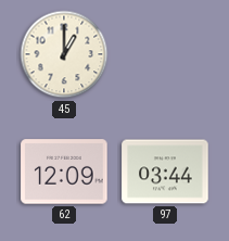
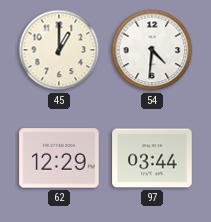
54: none -> 4:31
62: 12:09 -> 12:29
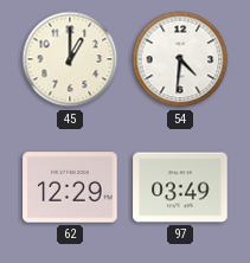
97: 03:44 -> 03:49
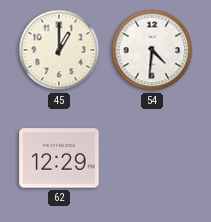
97: 03:49 -> none
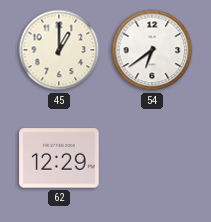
54: 4:31 -> 6:39
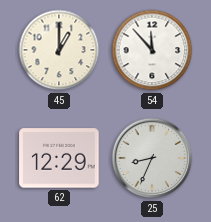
54: 6:39 -> 11:53
25: none -> 8:34
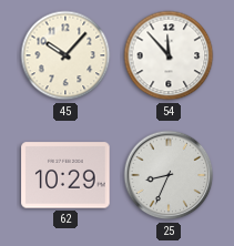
45: 1:00 -> 10:07
62: 12:29 -> 10:29
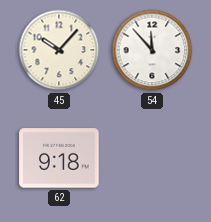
62: 10:29 -> 9:18
25: 8:34 -> none
